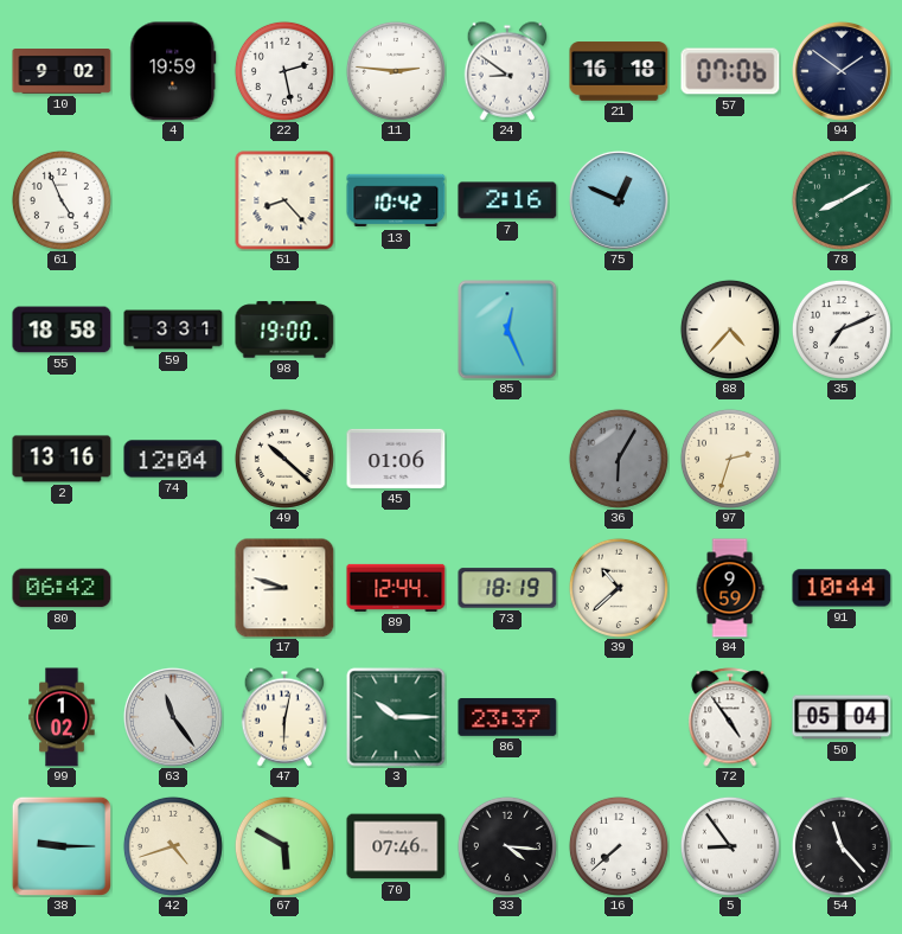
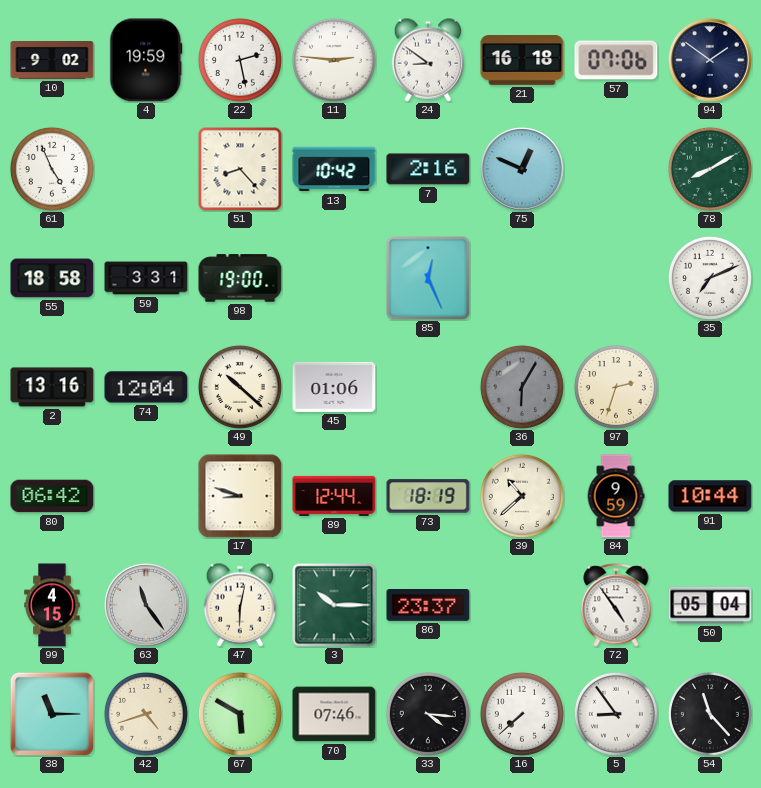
88: 4:37 -> none
99: 1:02 -> 4:15
38: 9:15 -> 11:15
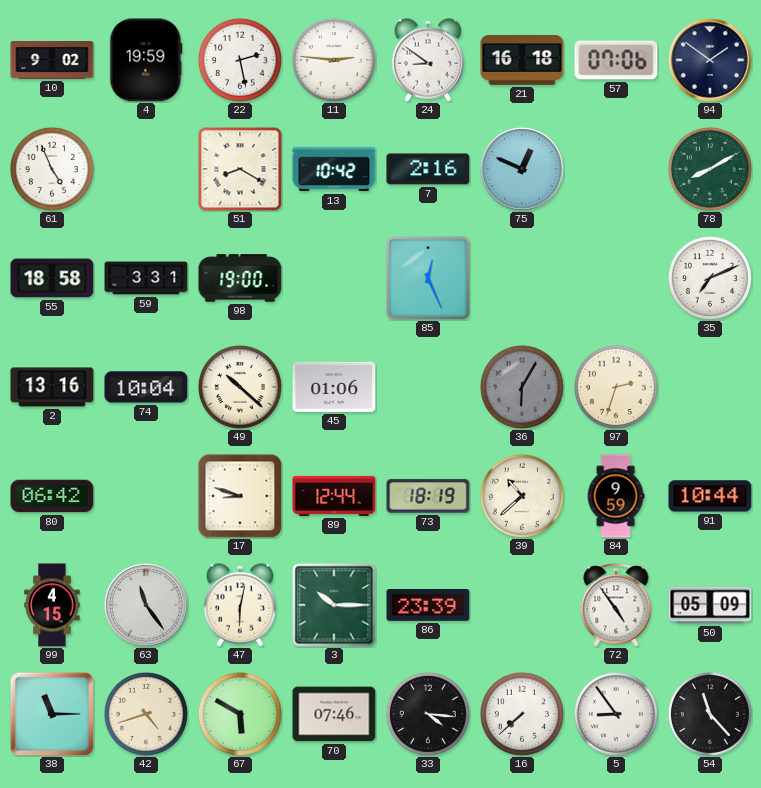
51: 8:23 -> 8:20
74: 12:04 -> 10:04
86: 23:37 -> 23:39
50: 05:04 -> 05:09
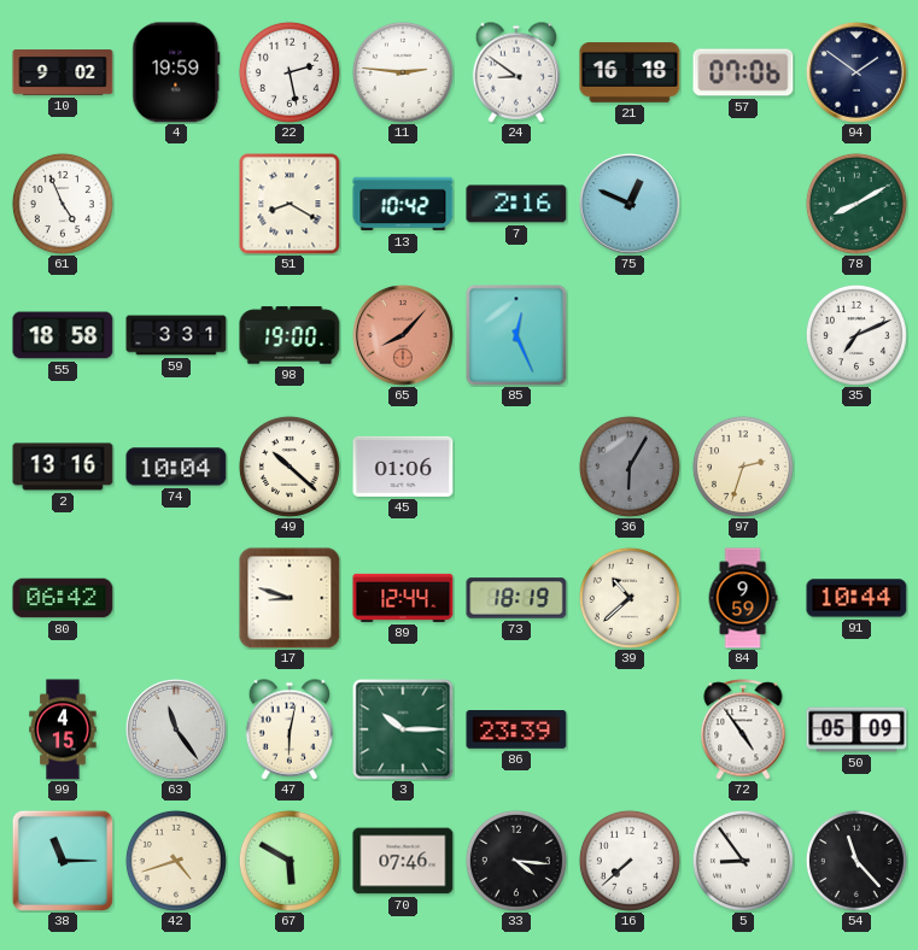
65: none -> 8:07
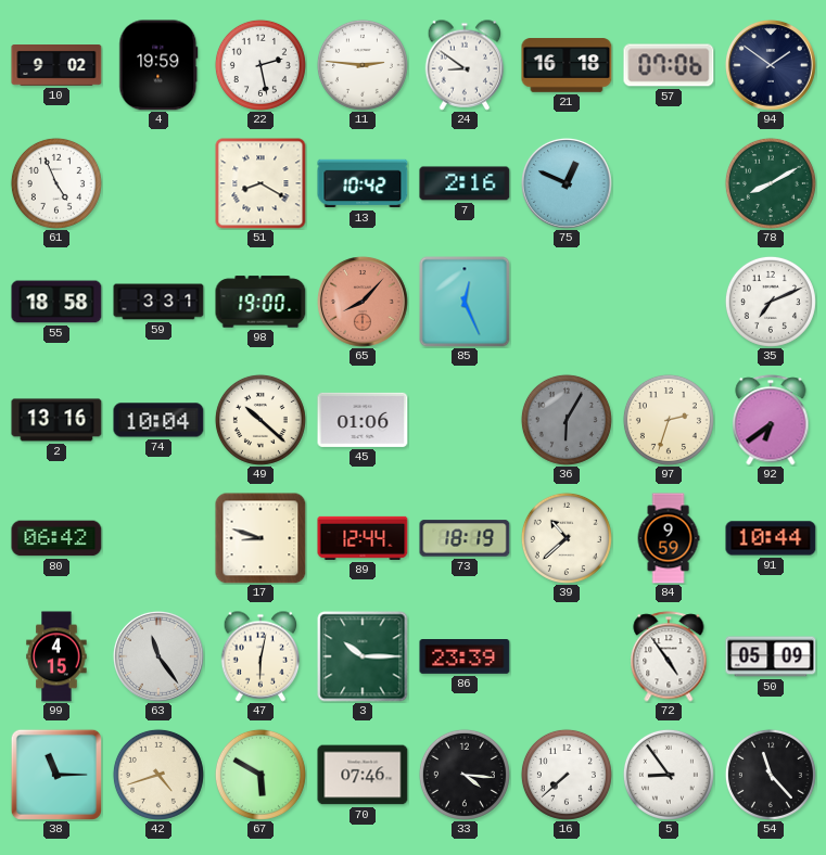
92: none -> 6:39
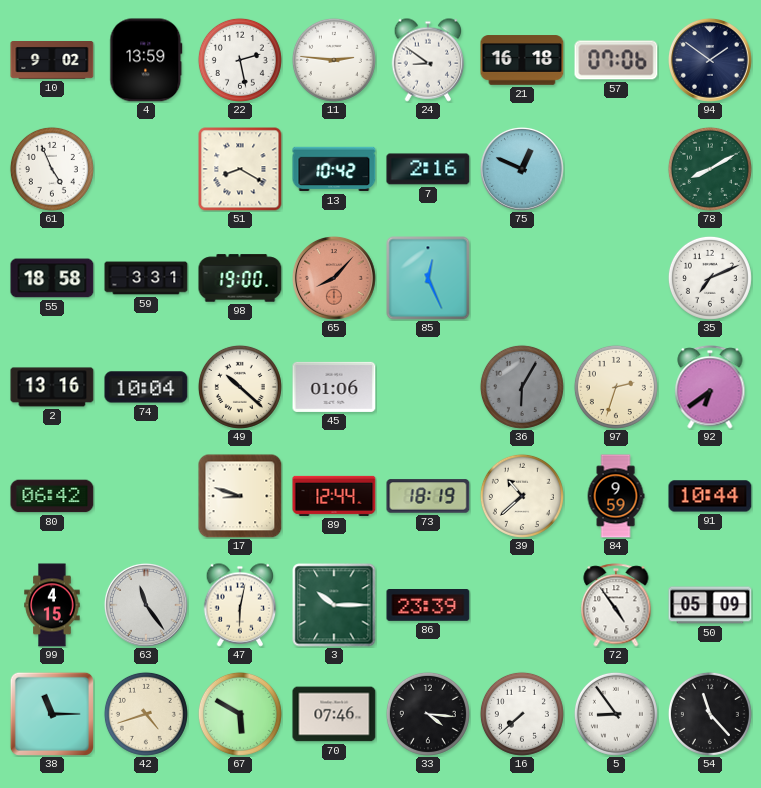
4: 19:59 -> 13:59
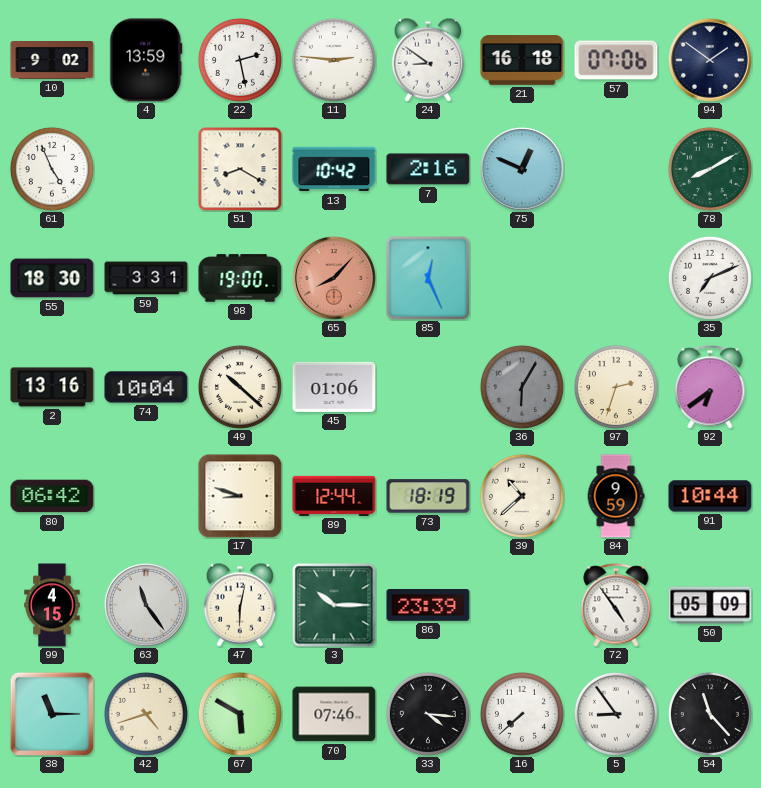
55: 18:58 -> 18:30
